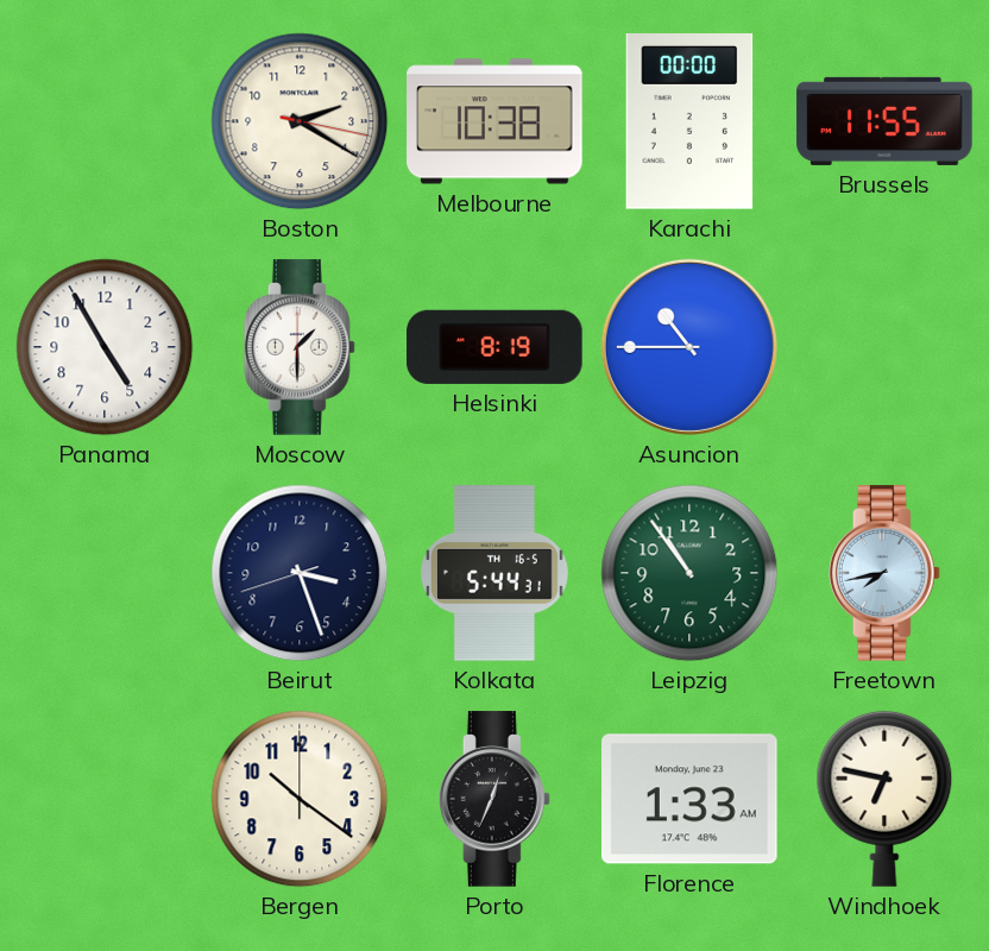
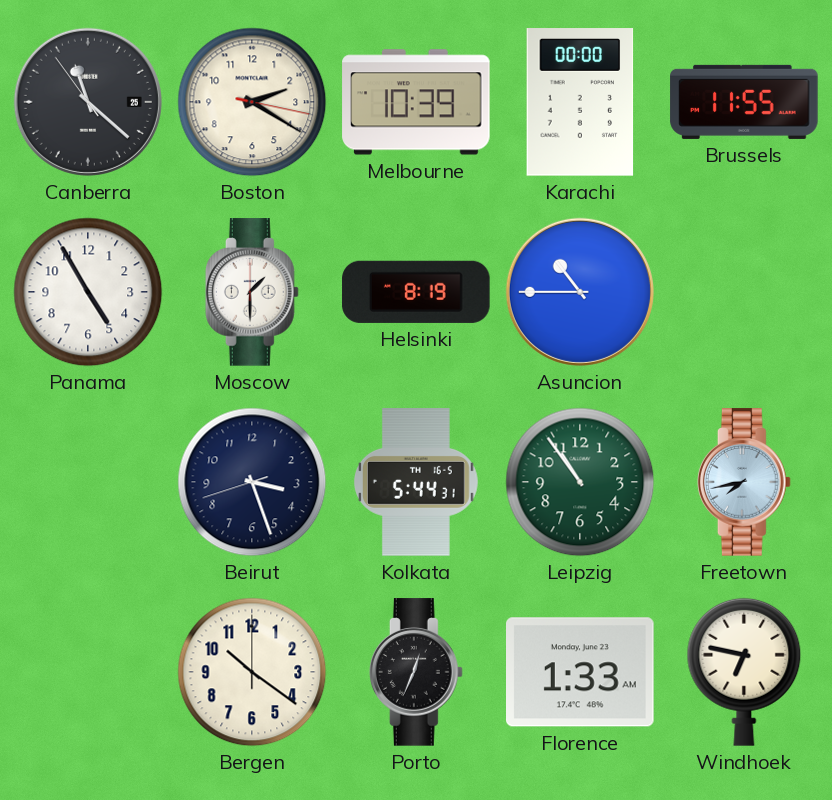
Canberra: none -> 11:21
Melbourne: 10:38 -> 10:39
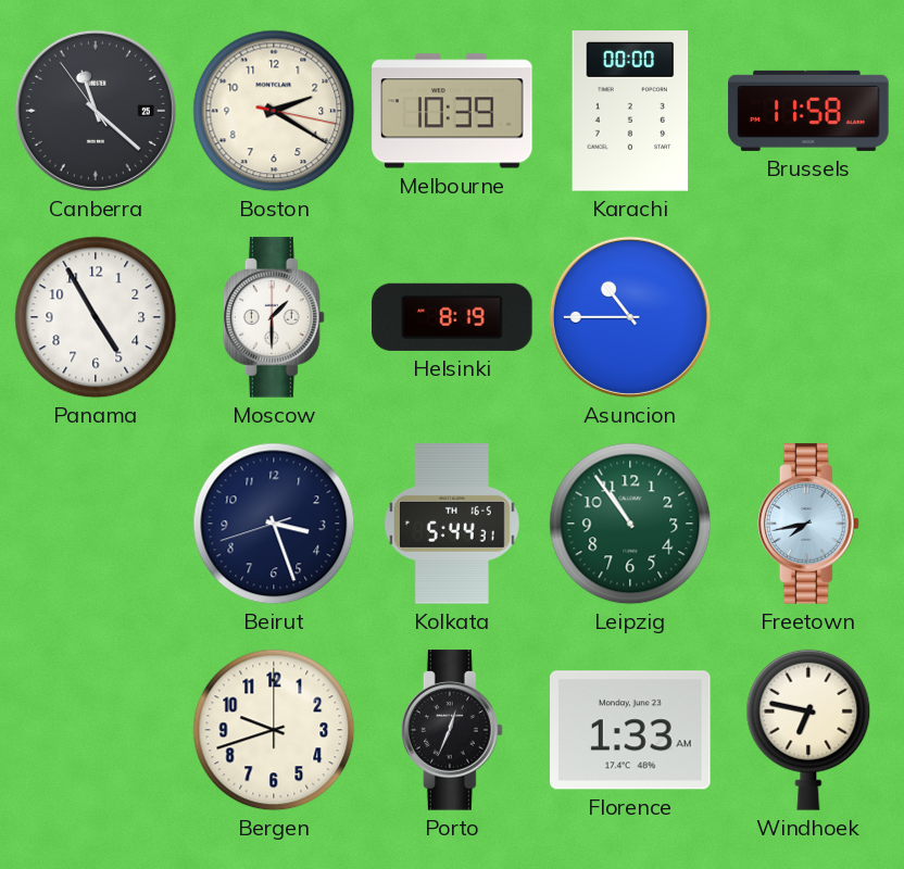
Brussels: 11:55 -> 11:58
Bergen: 10:21 -> 9:42
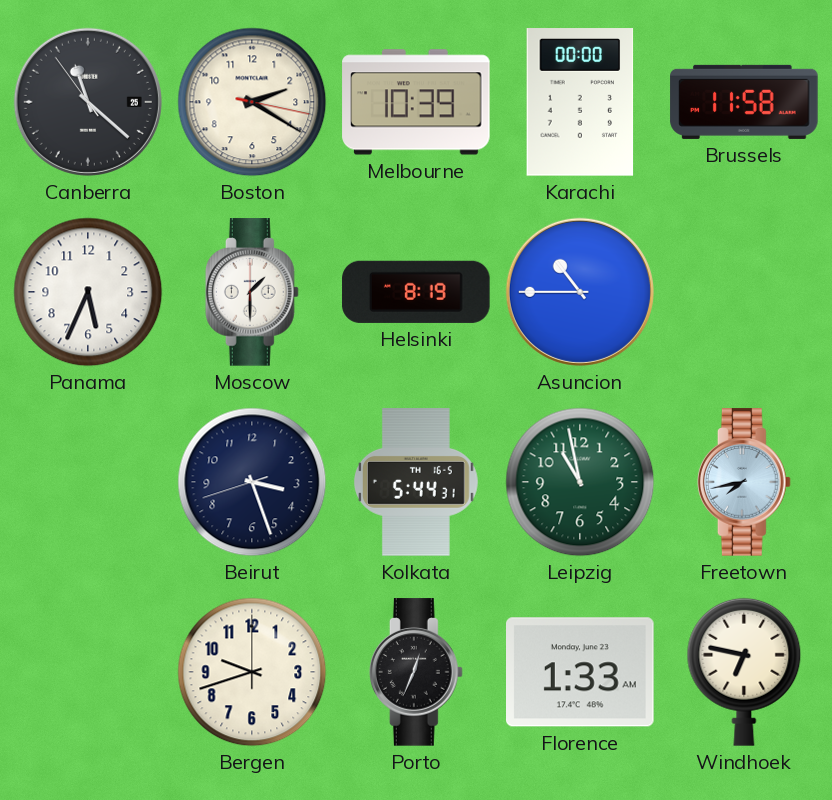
Panama: 4:55 -> 5:34
Leipzig: 10:54 -> 10:58
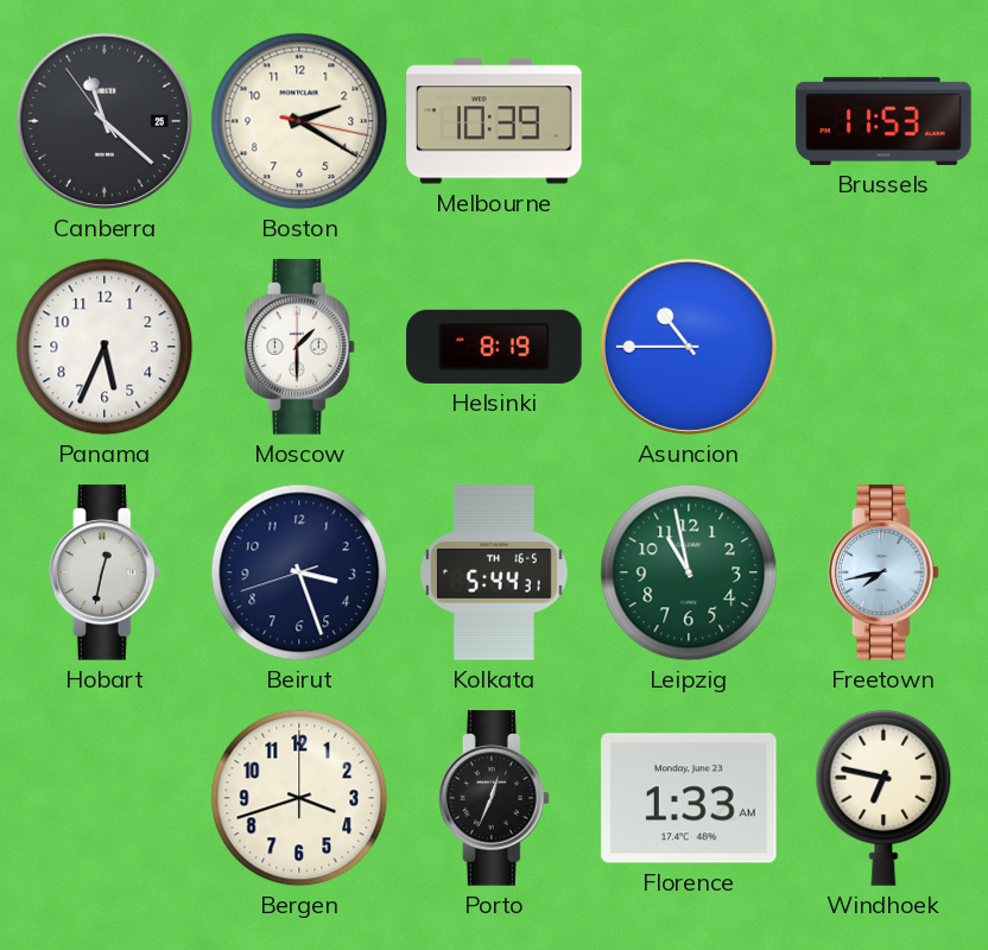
Karachi: 00:00 -> none
Brussels: 11:58 -> 11:53
Hobart: none -> 12:32
Bergen: 9:42 -> 3:42
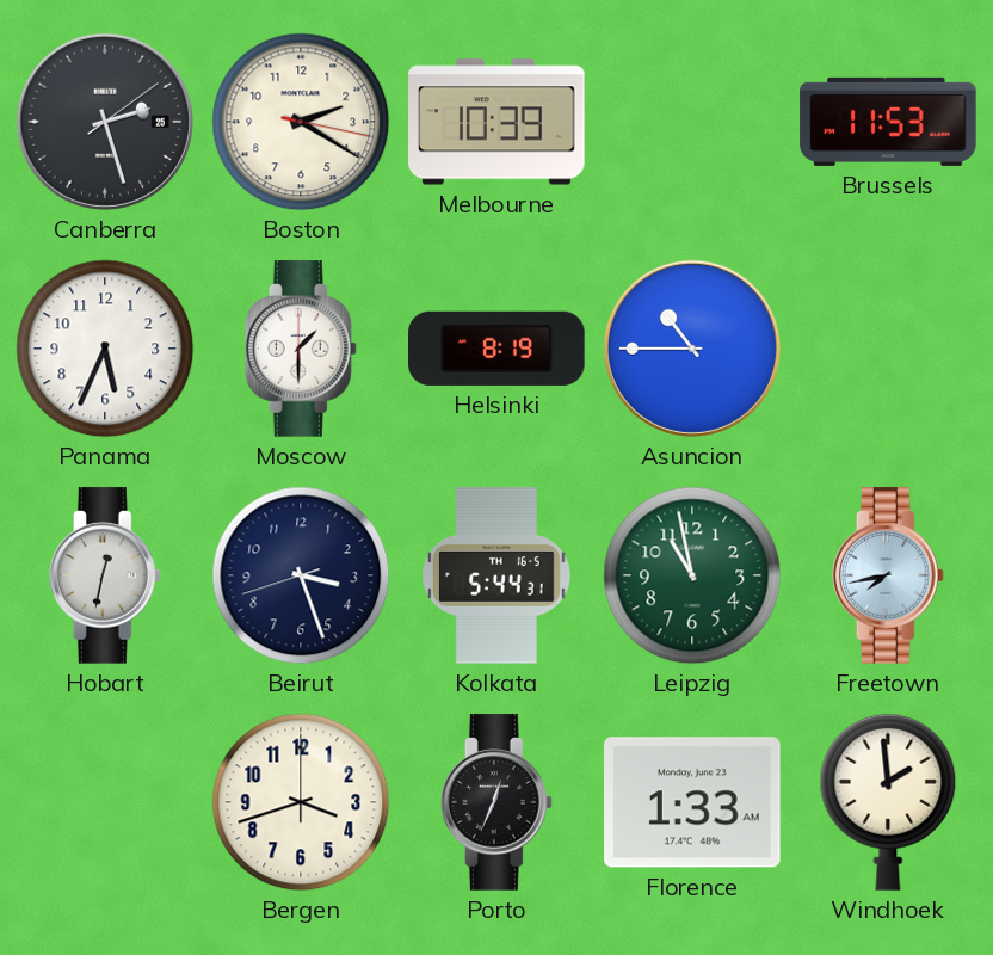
Canberra: 11:21 -> 2:27
Windhoek: 6:47 -> 1:59
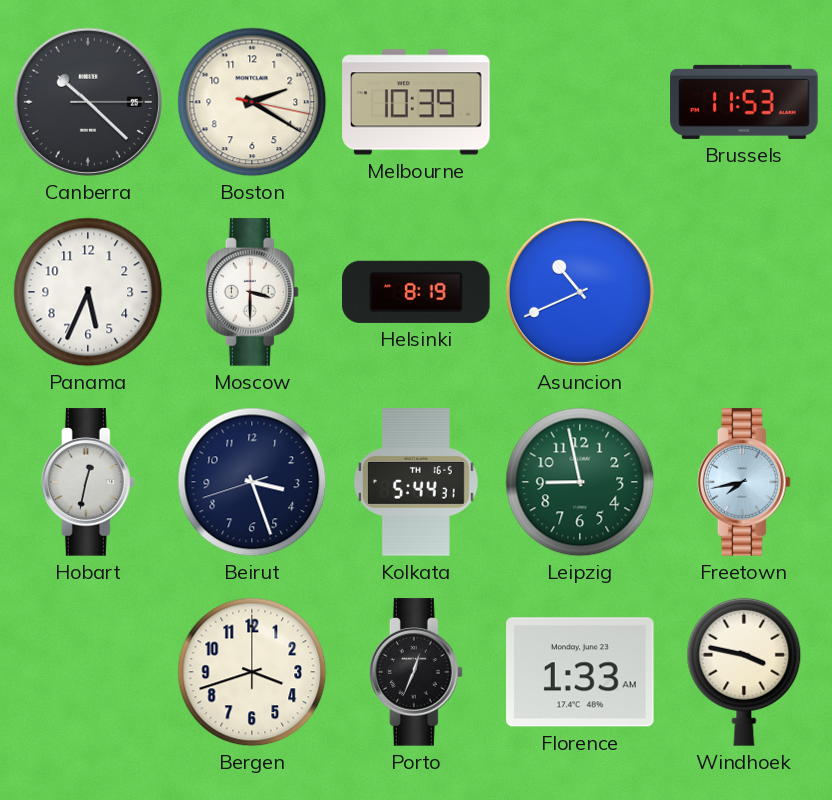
Canberra: 2:27 -> 10:22
Moscow: 1:30 -> 3:30
Asuncion: 10:45 -> 10:41
Leipzig: 10:58 -> 8:58
Windhoek: 1:59 -> 3:47
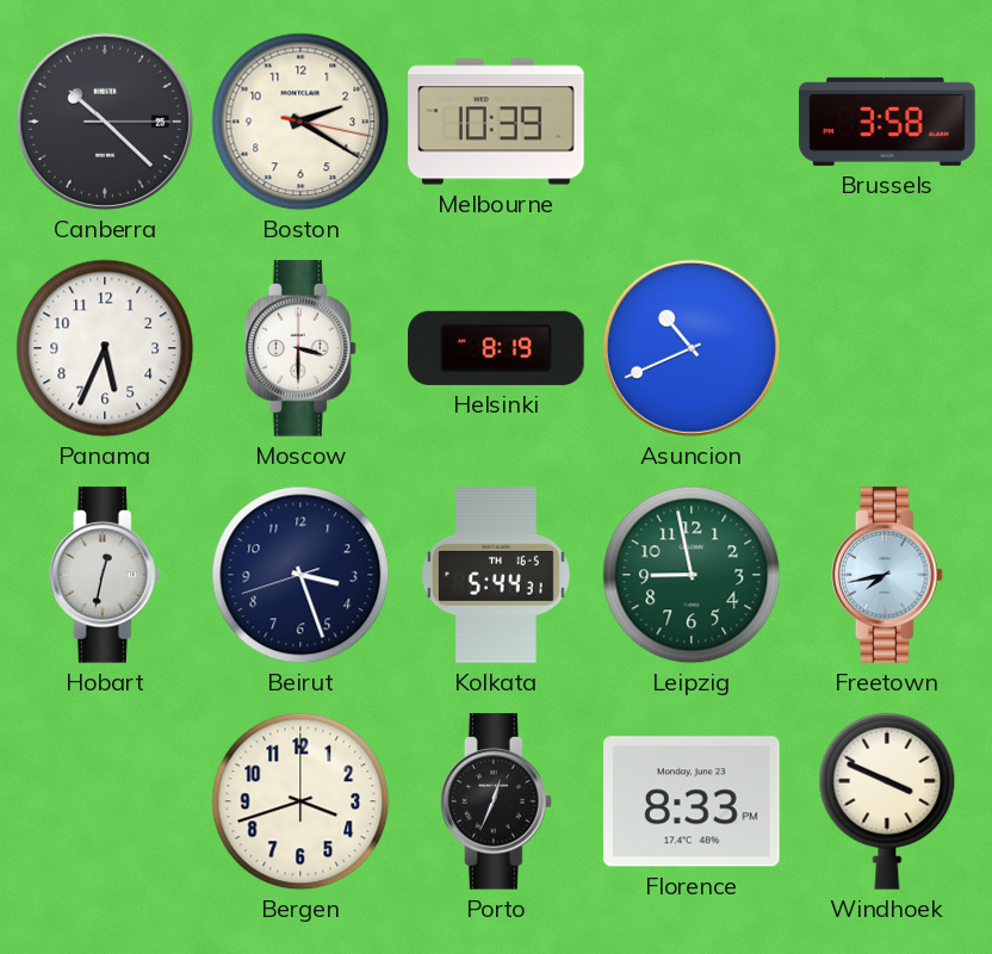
Brussels: 11:53 -> 3:58
Florence: 1:33 -> 8:33
Windhoek: 3:47 -> 3:49
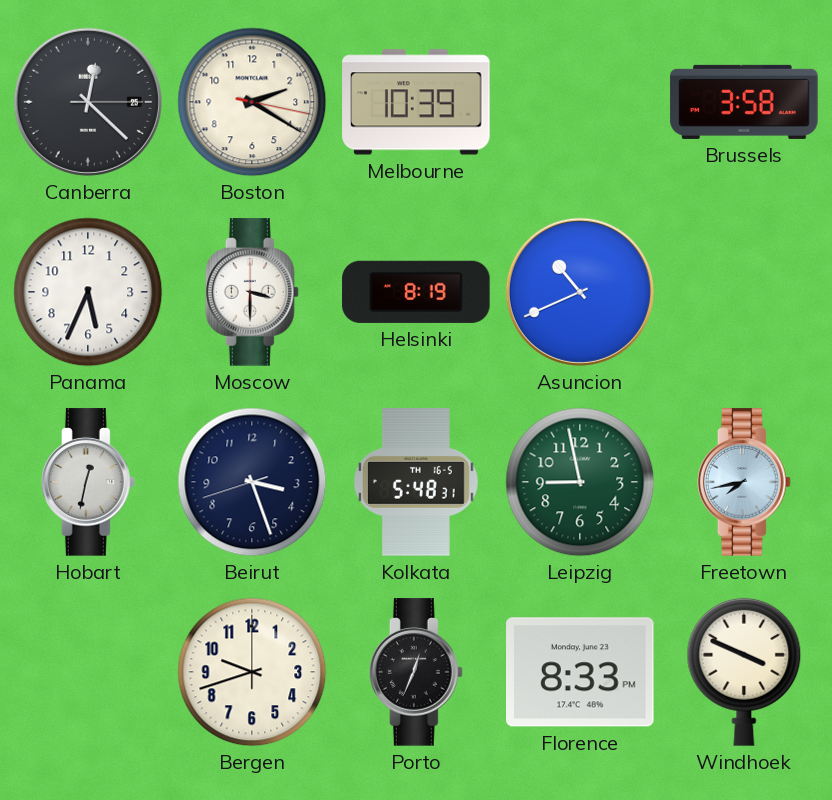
Canberra: 10:22 -> 12:22
Kolkata: 5:44 -> 5:48
Bergen: 3:42 -> 9:42
